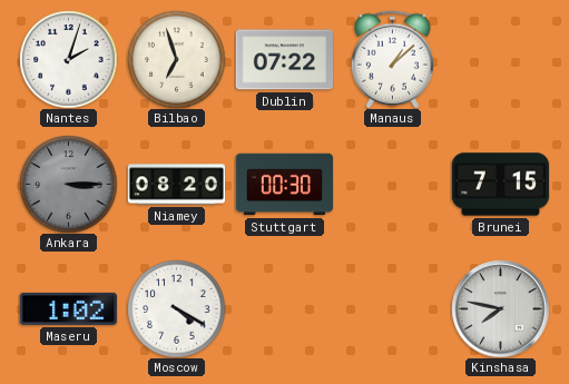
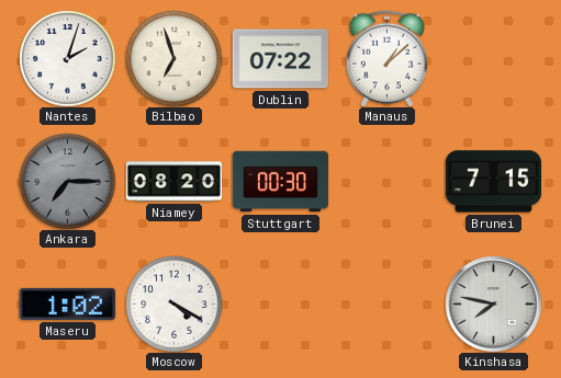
Ankara: 3:15 -> 7:15
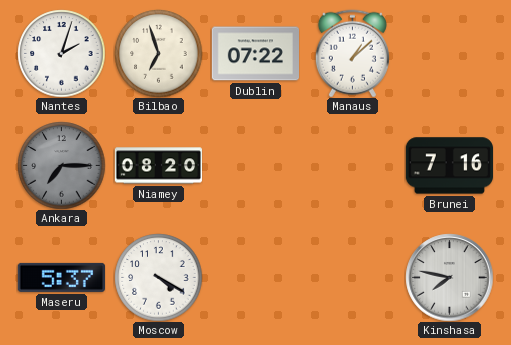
Stuttgart: 00:30 -> none
Brunei: 7:15 -> 7:16
Maseru: 1:02 -> 5:37
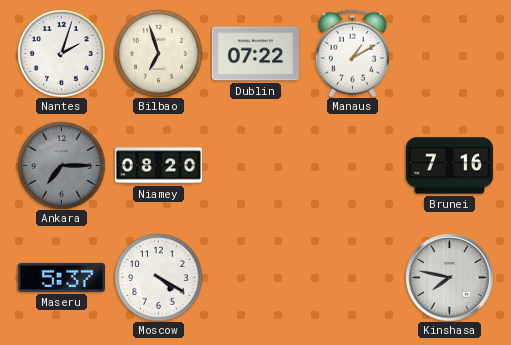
Manaus: 1:08 -> 1:10
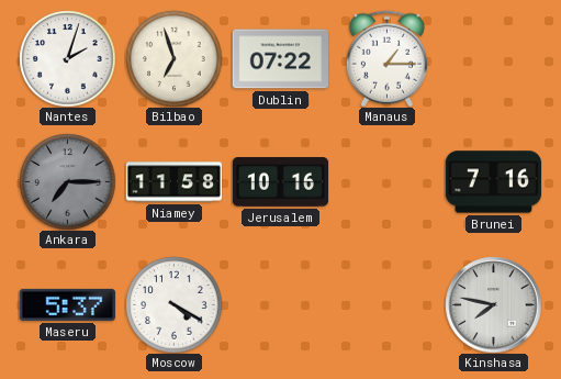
Manaus: 1:10 -> 1:15
Niamey: 08:20 -> 11:58
Jerusalem: none -> 10:16
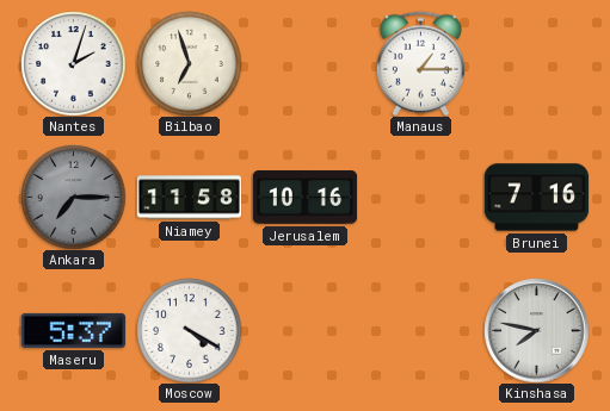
Dublin: 07:22 -> none
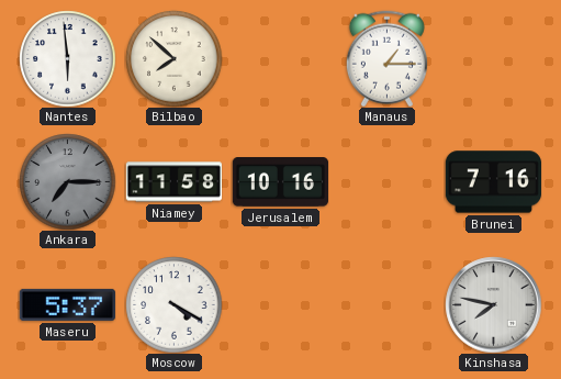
Nantes: 2:03 -> 5:59
Bilbao: 6:57 -> 7:52
